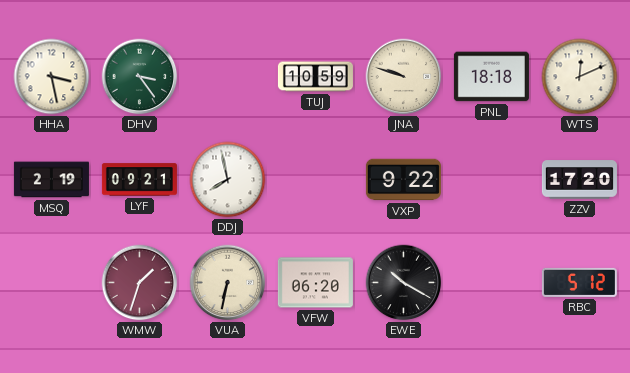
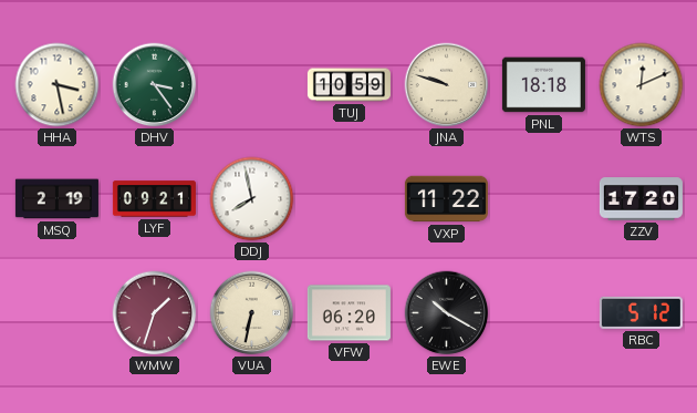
VXP: 9:22 -> 11:22
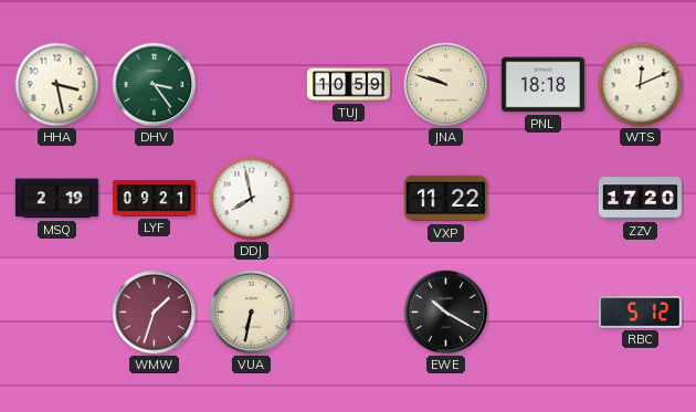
VFW: 06:20 -> none
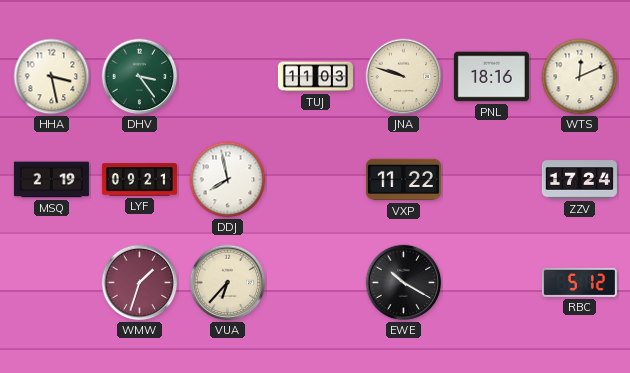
TUJ: 10:59 -> 11:03
PNL: 18:18 -> 18:16
ZZV: 17:20 -> 17:24
VUA: 6:32 -> 6:37
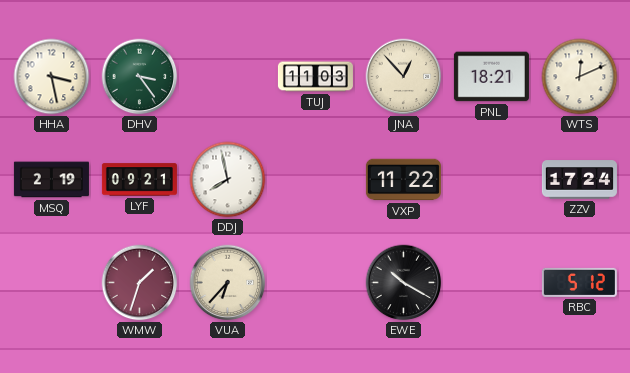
JNA: 9:48 -> 12:53
PNL: 18:16 -> 18:21
